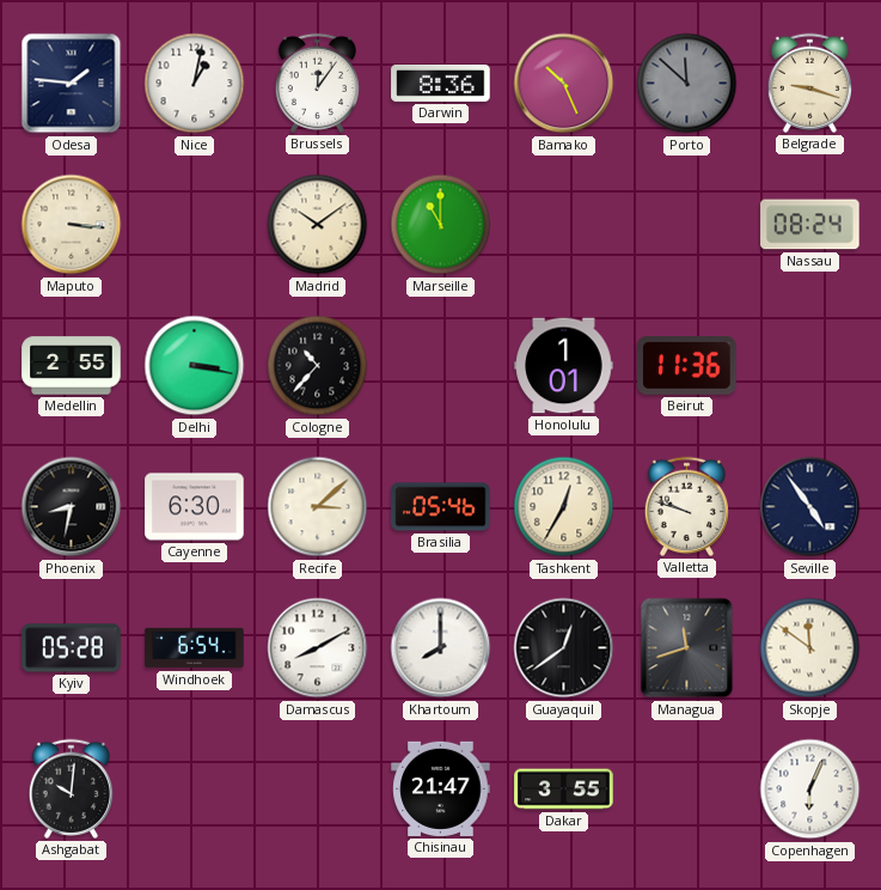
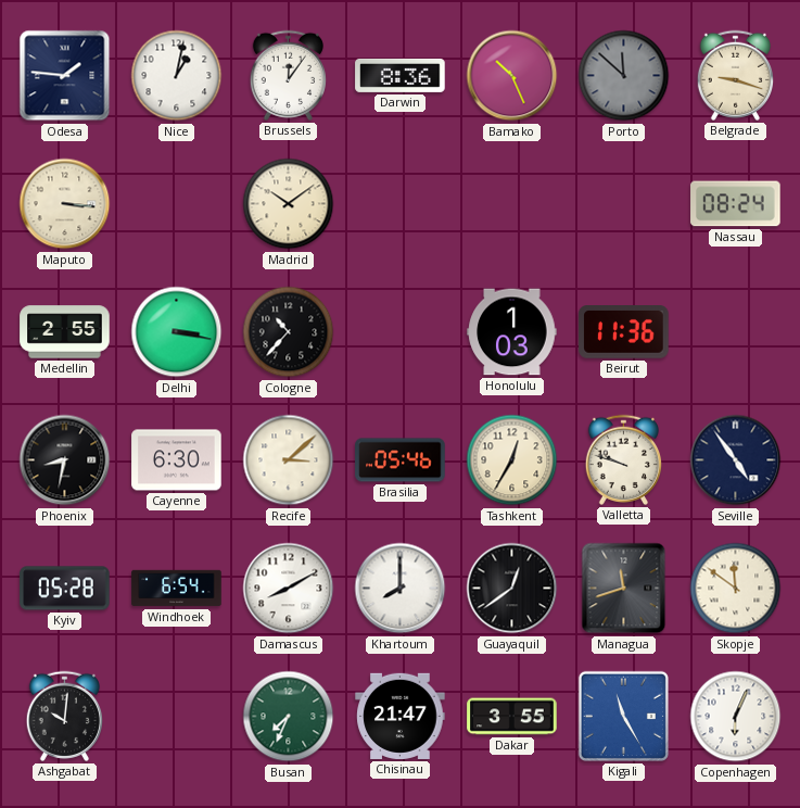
Marseille: 11:00 -> none
Honolulu: 1:01 -> 1:03
Busan: none -> 7:34
Kigali: none -> 11:25
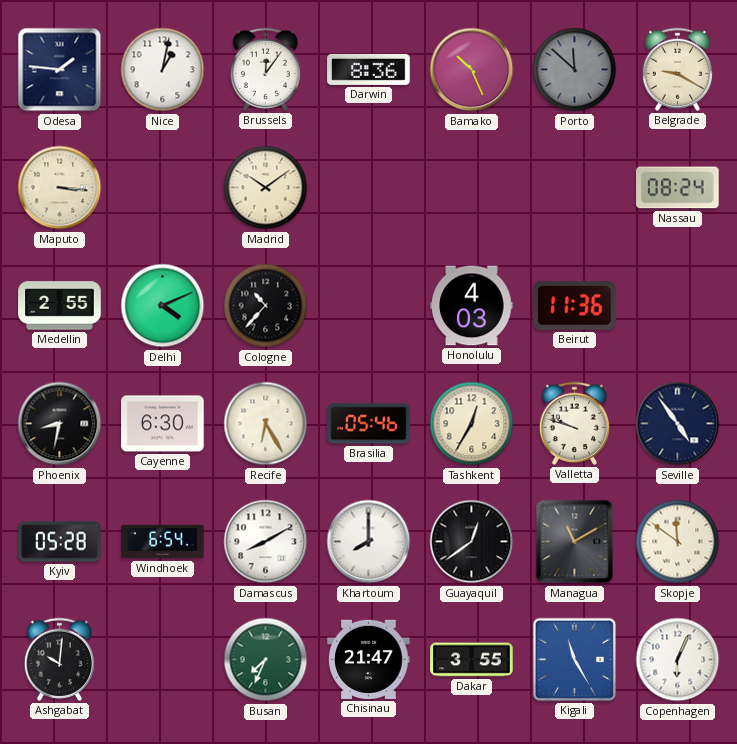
Belgrade: 9:18 -> 9:20
Delhi: 3:17 -> 4:11
Honolulu: 1:03 -> 4:03
Recife: 3:08 -> 6:25
Managua: 11:42 -> 11:10
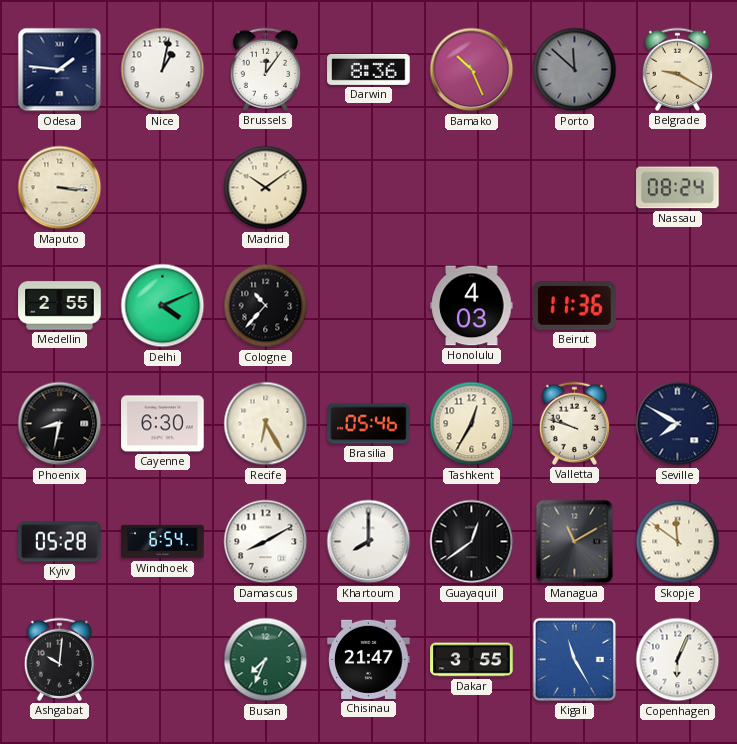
Seville: 4:54 -> 7:50
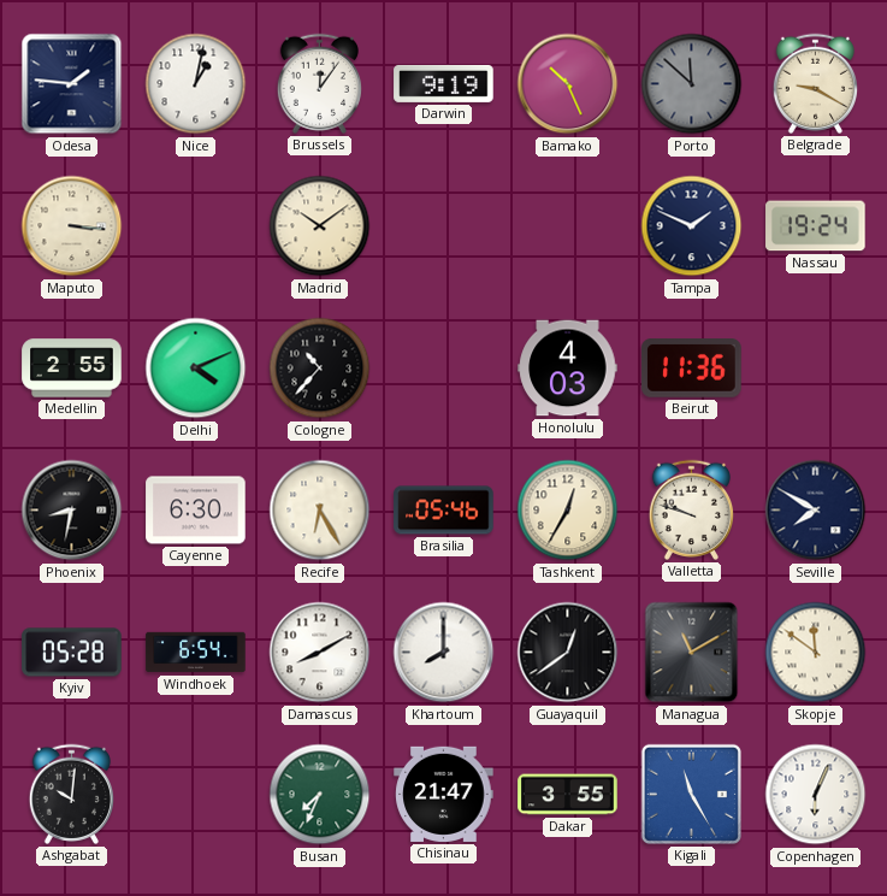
Darwin: 8:36 -> 9:19
Tampa: none -> 1:49
Nassau: 08:24 -> 19:24
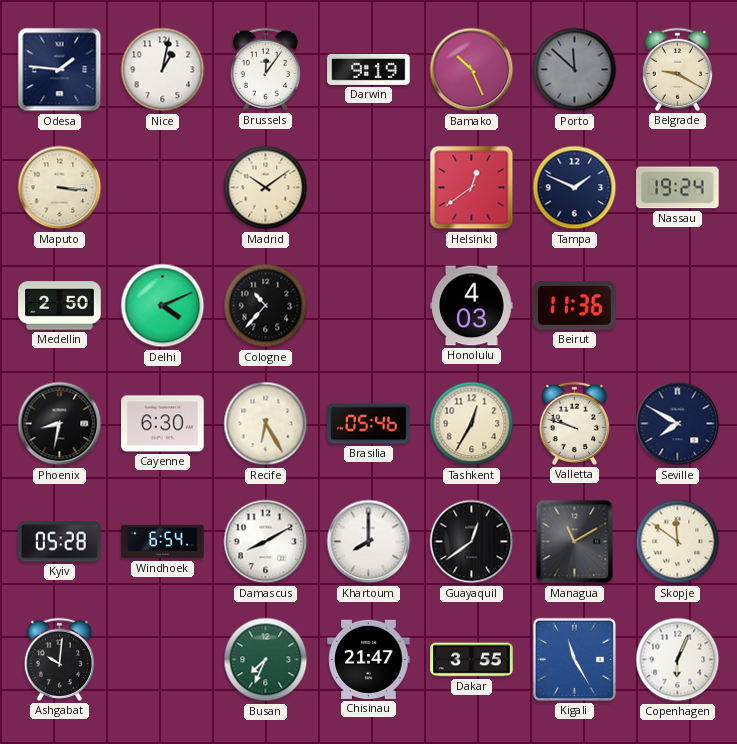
Helsinki: none -> 12:39
Medellin: 2:55 -> 2:50
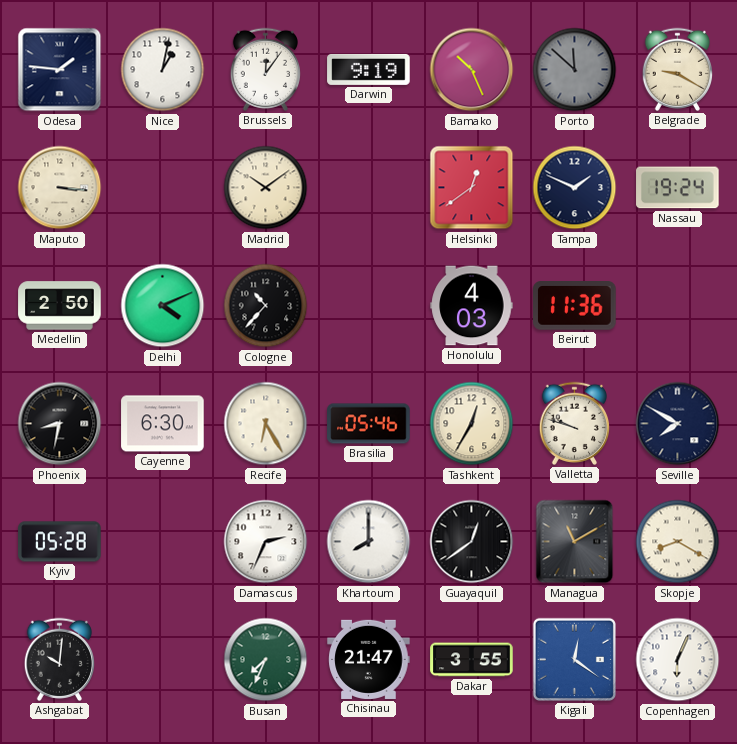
Windhoek: 6:54 -> none
Damascus: 8:10 -> 2:34
Skopje: 11:51 -> 8:20
Kigali: 11:25 -> 12:21
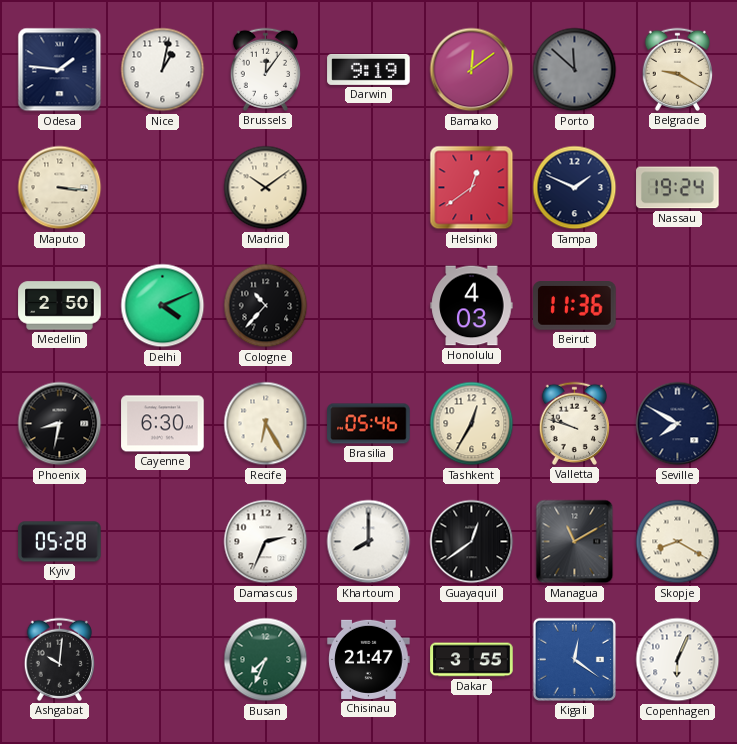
Bamako: 10:26 -> 12:09
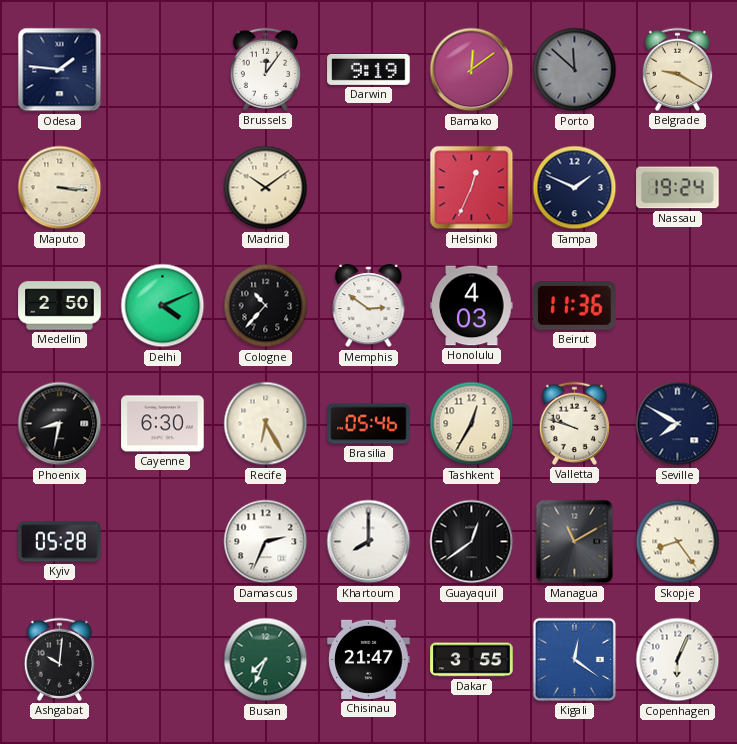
Nice: 1:02 -> none
Helsinki: 12:39 -> 12:34
Memphis: none -> 2:51
Skopje: 8:20 -> 8:24
